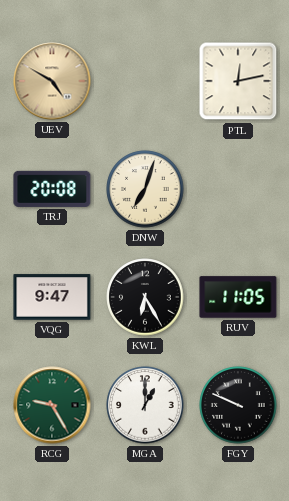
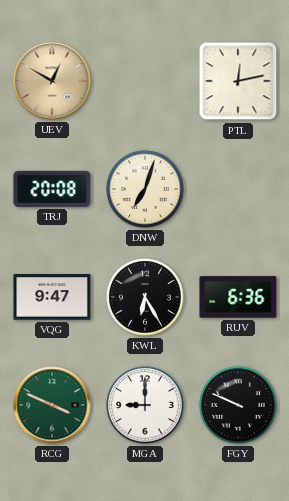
UEV: 4:50 -> 12:50
RUV: 11:05 -> 6:36
RCG: 9:25 -> 3:49
MGA: 1:00 -> 9:00
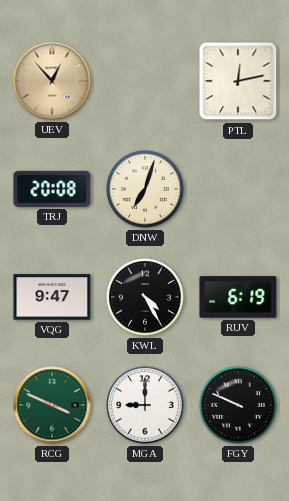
UEV: 12:50 -> 12:53
KWL: 6:25 -> 4:25
RUV: 6:36 -> 6:19
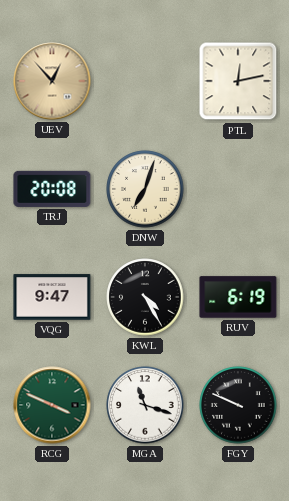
MGA: 9:00 -> 11:18
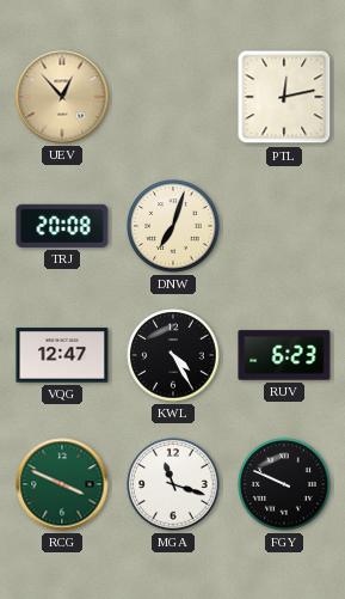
VQG: 9:47 -> 12:47
RUV: 6:19 -> 6:23
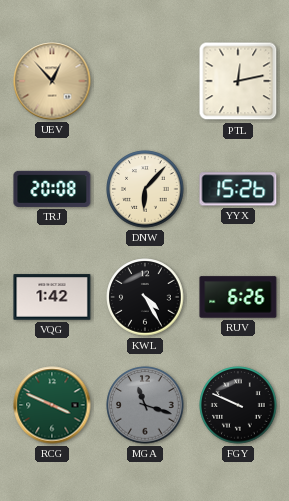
DNW: 7:03 -> 6:07
YYX: none -> 15:26
VQG: 12:47 -> 1:42
RUV: 6:23 -> 6:26
MGA dial: white -> grey
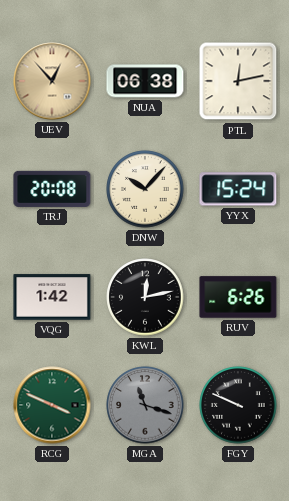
NUA: none -> 06:38
DNW: 6:07 -> 10:07
YYX: 15:26 -> 15:24
KWL: 4:25 -> 12:13
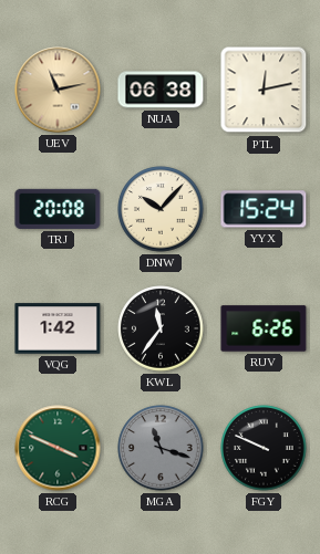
UEV: 12:53 -> 11:13
KWL: 12:13 -> 11:36
